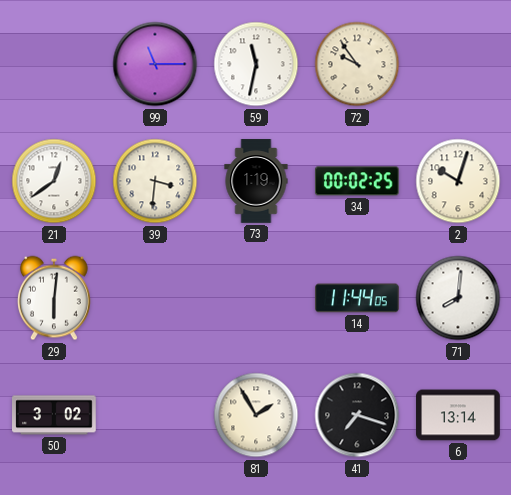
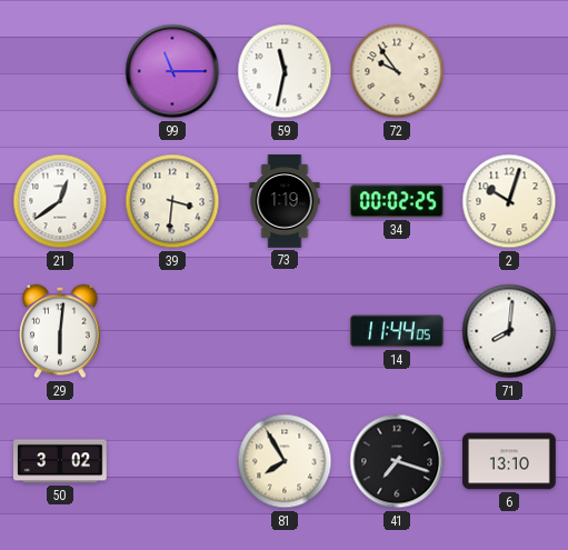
81: 1:55 -> 7:55
6: 13:14 -> 13:10
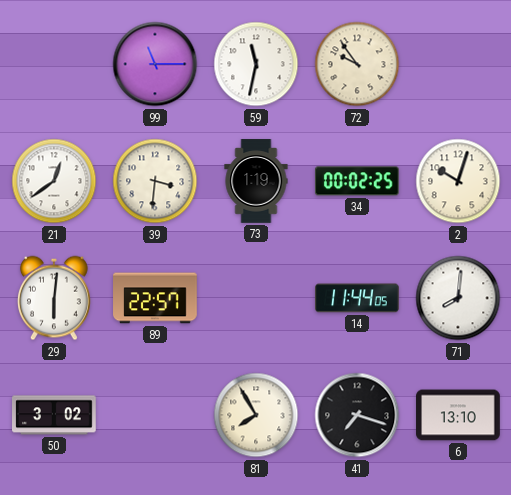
89: none -> 22:57
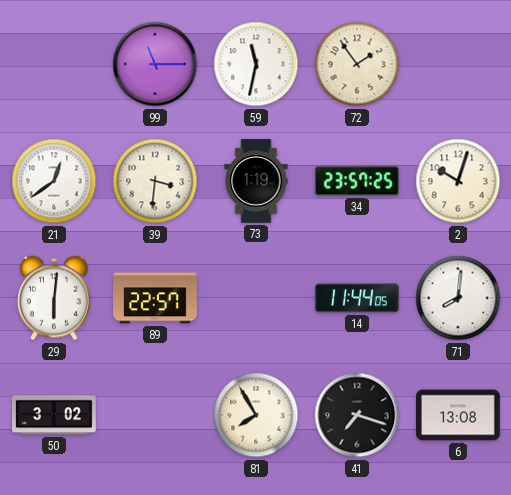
72: 9:54 -> 1:54
34: 00:02 -> 23:57
6: 13:10 -> 13:08
